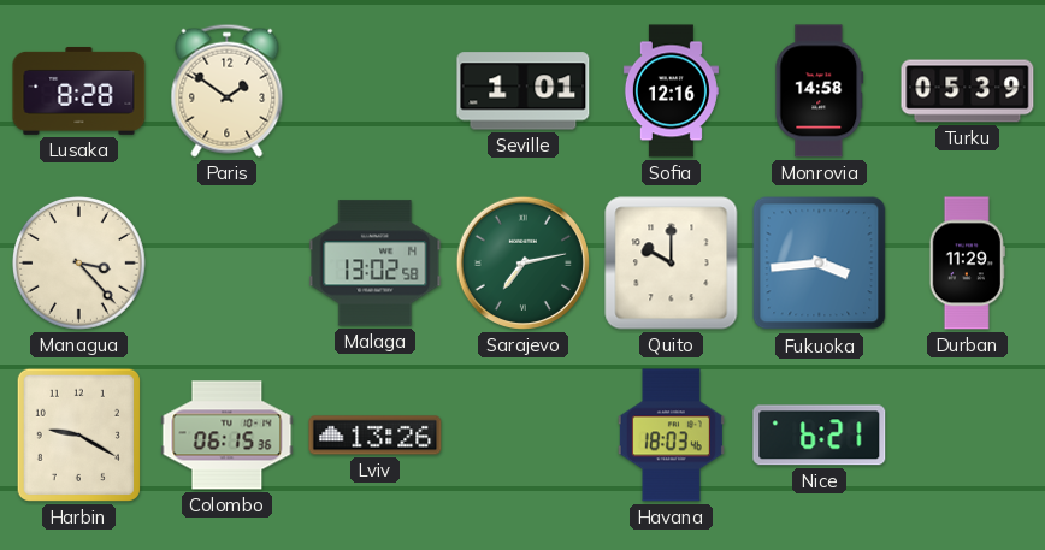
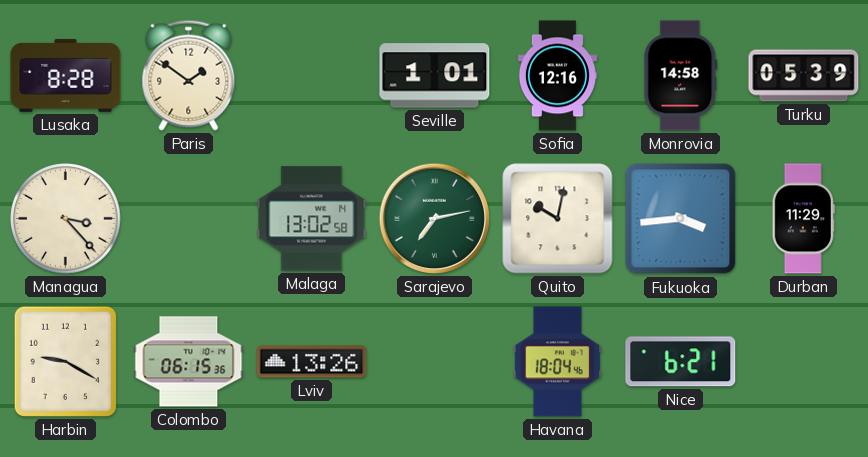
Quito: 10:00 -> 10:02
Havana: 18:03 -> 18:04
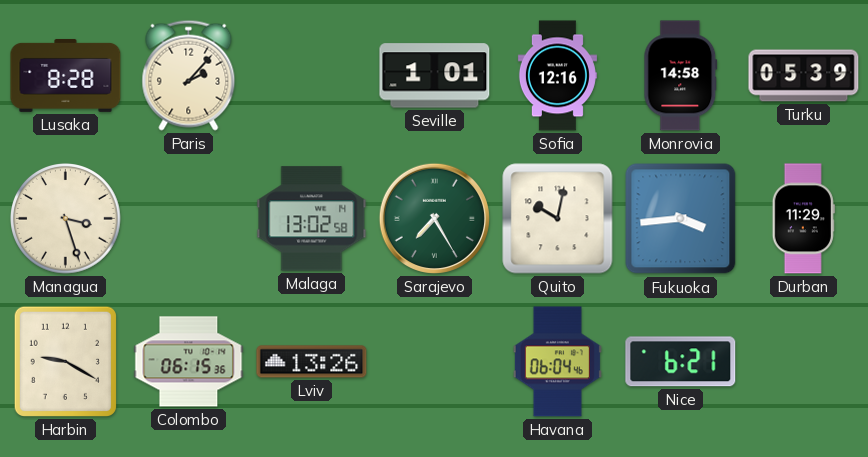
Paris: 1:51 -> 2:07
Managua: 3:23 -> 3:27
Sarajevo: 7:13 -> 7:25
Havana: 18:04 -> 06:04
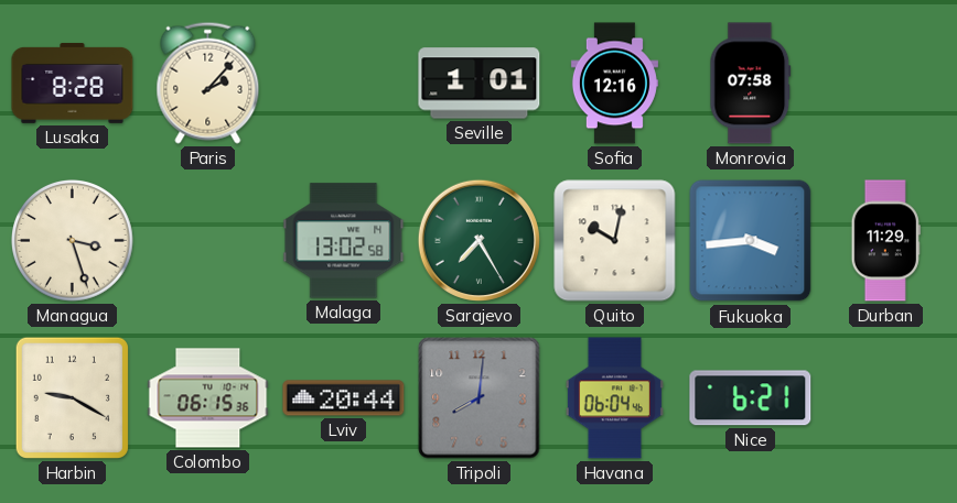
Monrovia: 14:58 -> 07:58
Turku: 05:39 -> none
Lviv: 13:26 -> 20:44
Tripoli: none -> 8:01
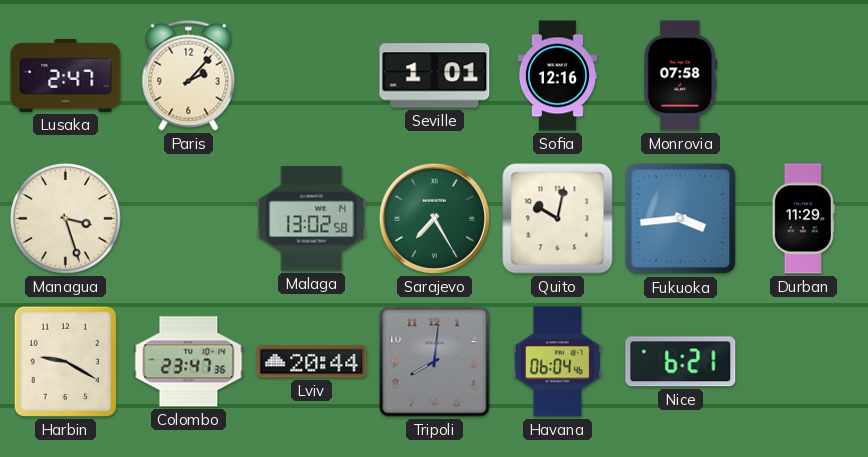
Lusaka: 8:28 -> 2:47
Colombo: 06:15 -> 23:47
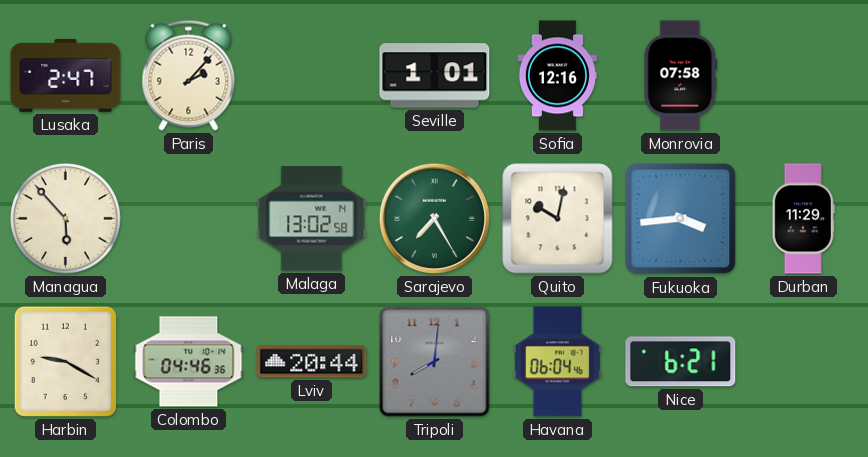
Managua: 3:27 -> 5:53
Colombo: 23:47 -> 04:46
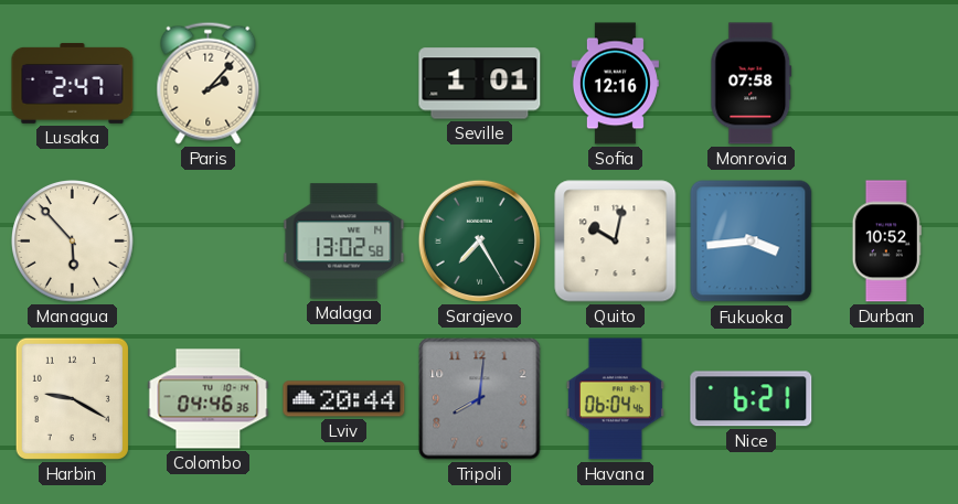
Durban: 11:29 -> 10:52
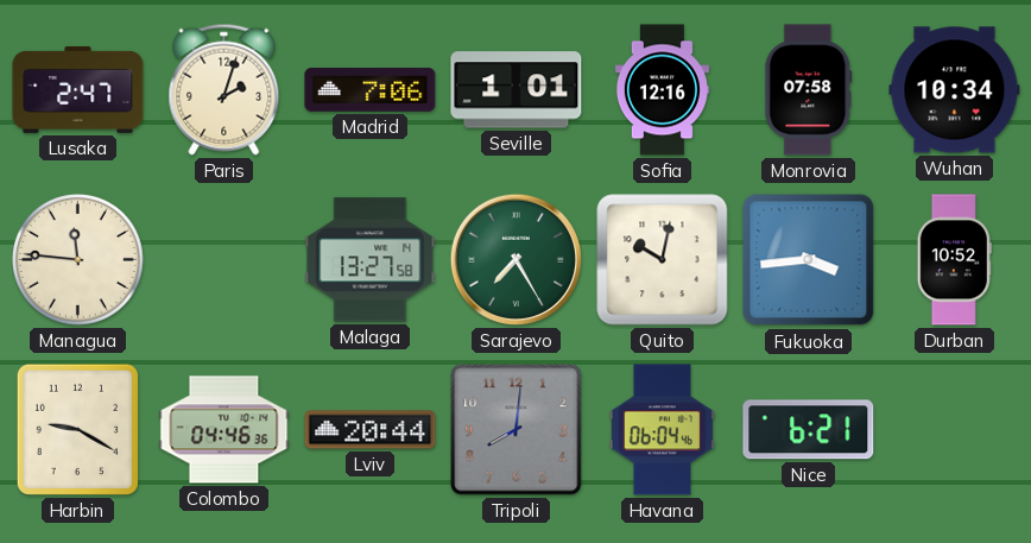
Paris: 2:07 -> 2:03
Madrid: none -> 7:06
Wuhan: none -> 10:34
Managua: 5:53 -> 11:46
Malaga: 13:02 -> 13:27
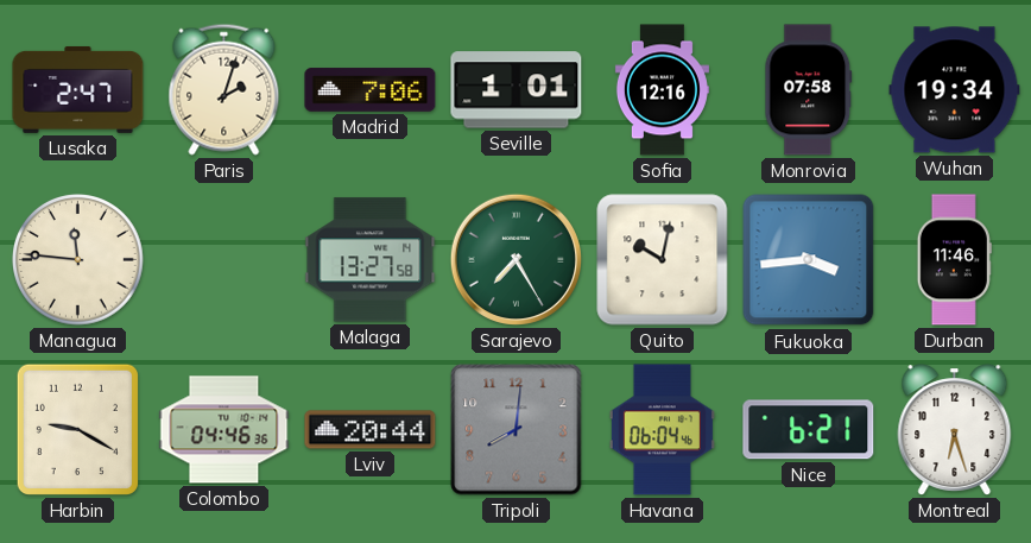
Wuhan: 10:34 -> 19:34
Durban: 10:52 -> 11:46
Montreal: none -> 6:27
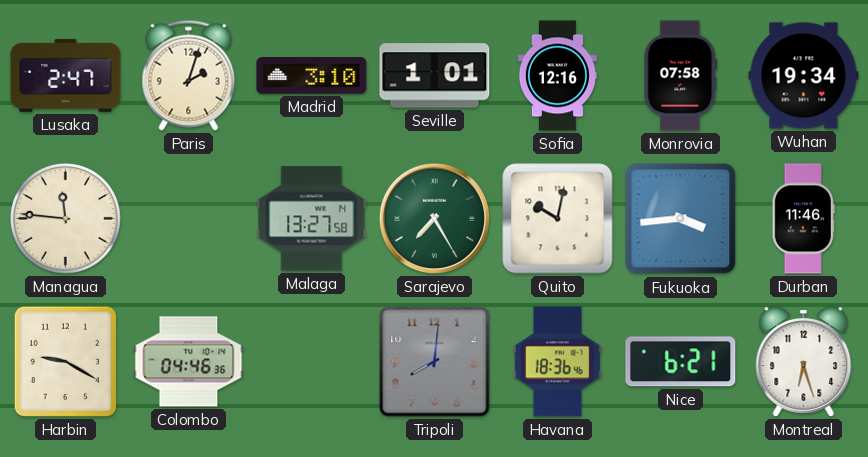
Madrid: 7:06 -> 3:10
Lviv: 20:44 -> none
Havana: 06:04 -> 18:36
